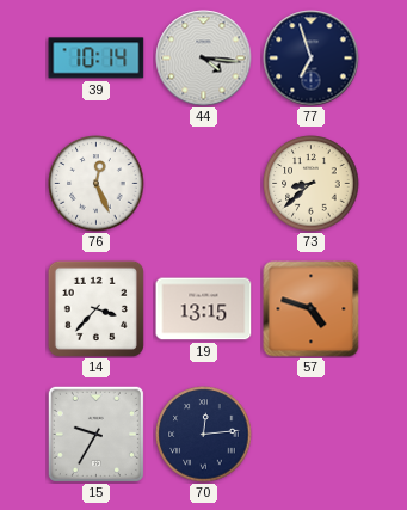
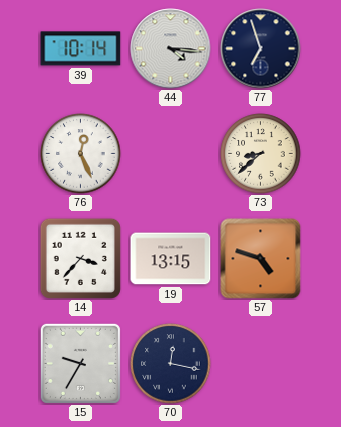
70: 12:14 -> 12:17
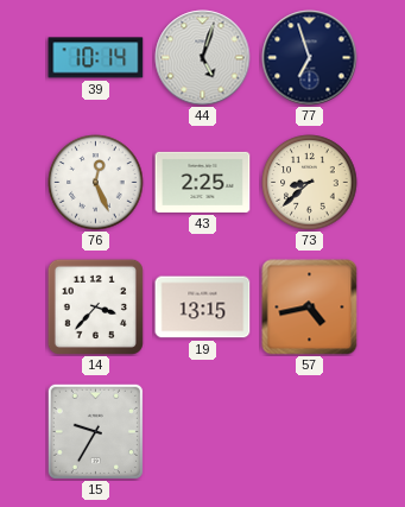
44: 4:16 -> 5:03
43: none -> 2:25
57: 4:48 -> 4:43
70: 12:17 -> none
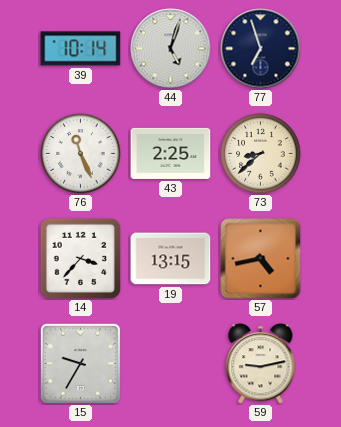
76: 12:26 -> 11:26
59: none -> 9:13
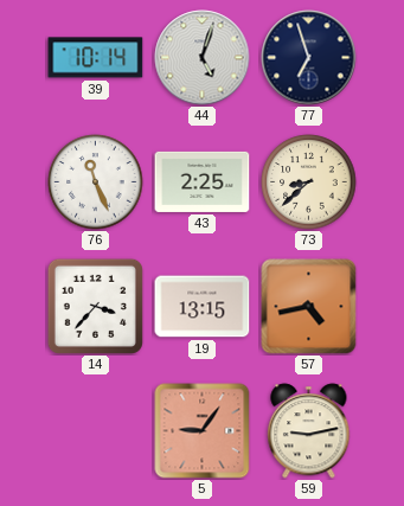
15: 9:35 -> none
5: none -> 9:06
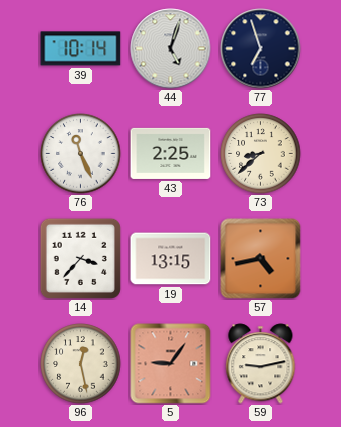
96: none -> 12:28
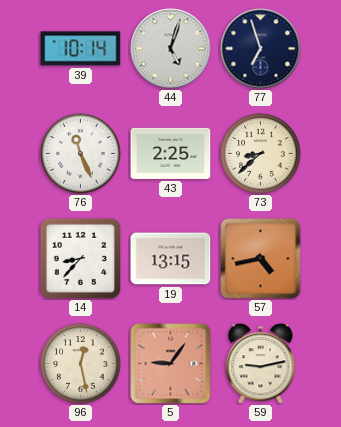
14: 3:37 -> 8:37
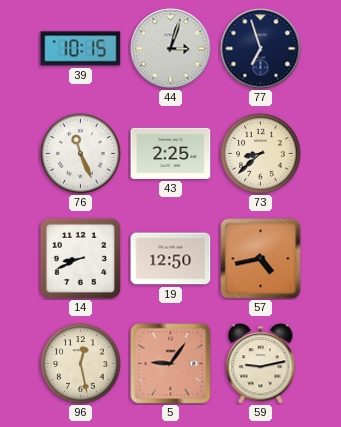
39: 10:14 -> 10:15
44: 5:03 -> 3:03
14: 8:37 -> 8:41
19: 13:15 -> 12:50
